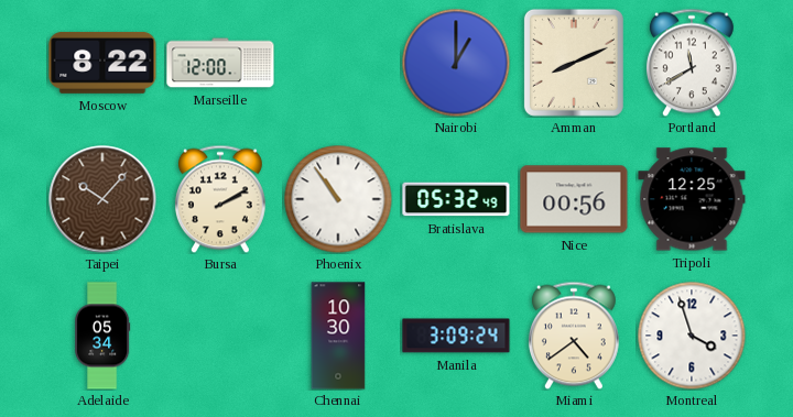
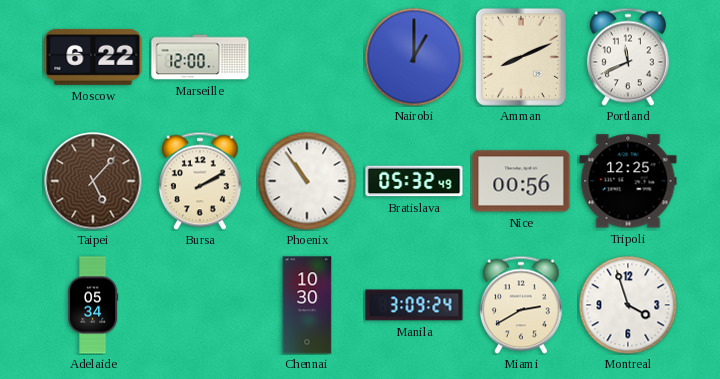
Moscow: 8:22 -> 6:22
Portland: 11:40 -> 11:41
Taipei: 10:07 -> 5:07
Miami: 4:39 -> 2:40
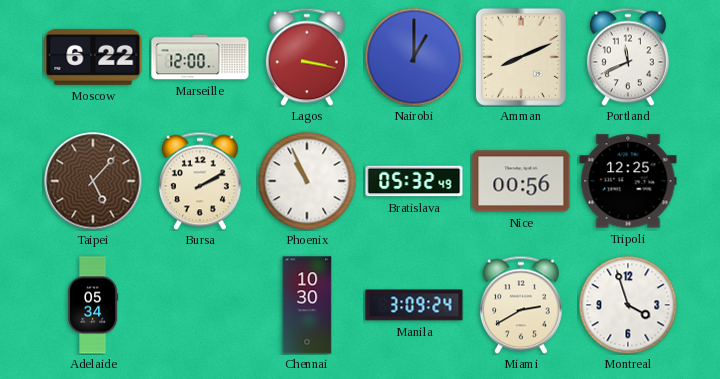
Lagos: none -> 3:17
Phoenix: 10:54 -> 10:56
